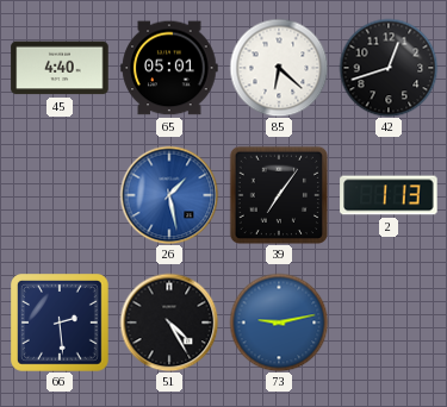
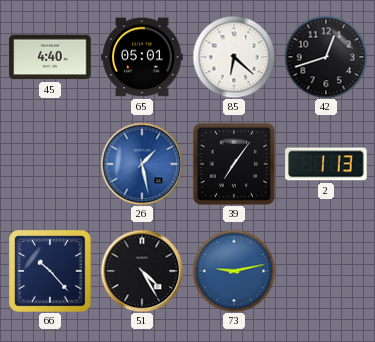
66: 2:29 -> 10:23
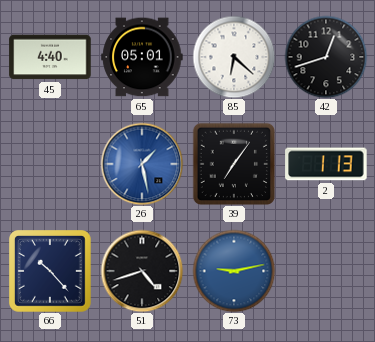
51: 4:25 -> 4:42
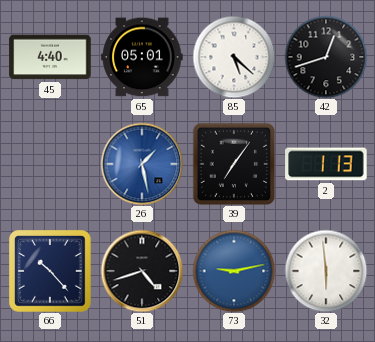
85: 6:22 -> 5:22
32: none -> 5:59
